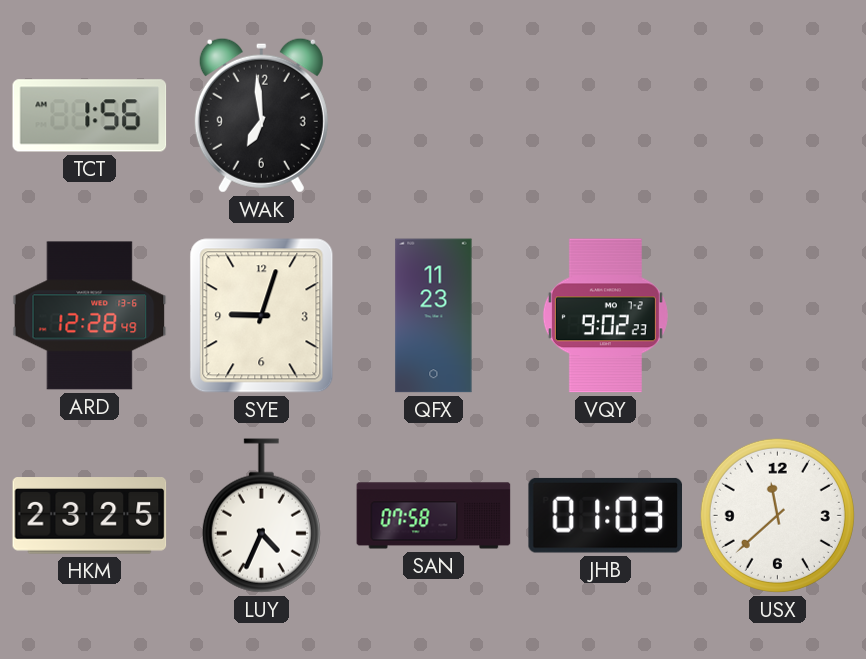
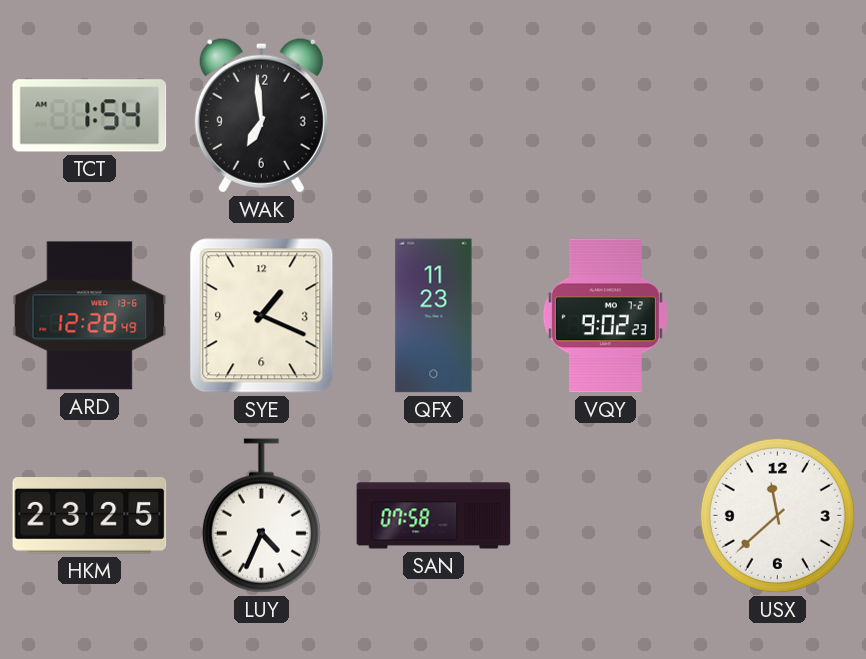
TCT: 1:56 -> 1:54
SYE: 9:03 -> 1:19
JHB: 01:03 -> none
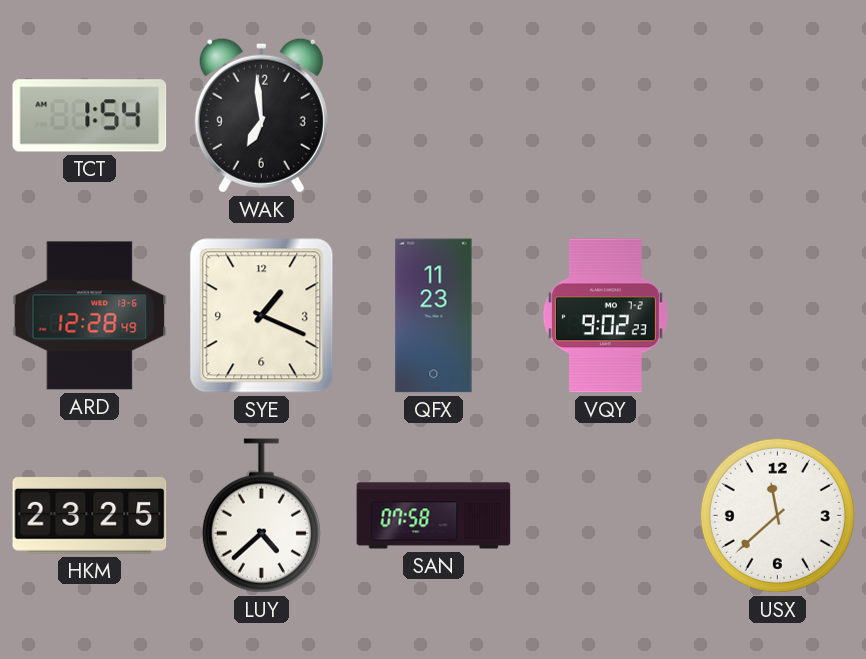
LUY: 4:34 -> 4:38
